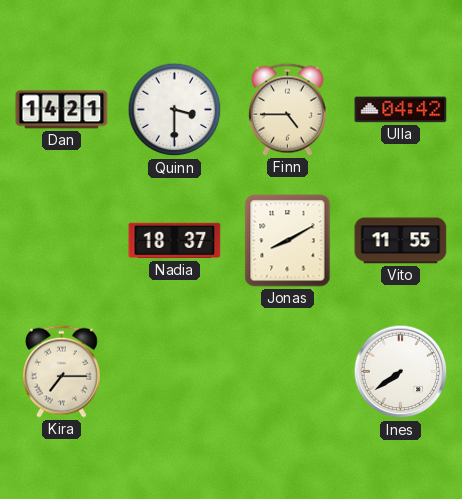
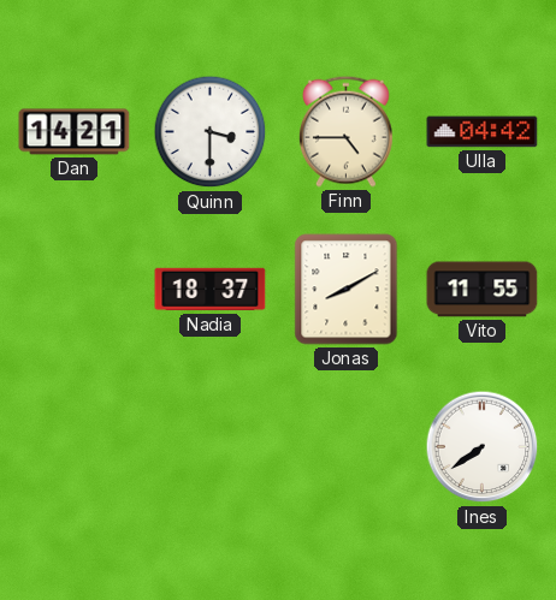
Kira: 7:15 -> none
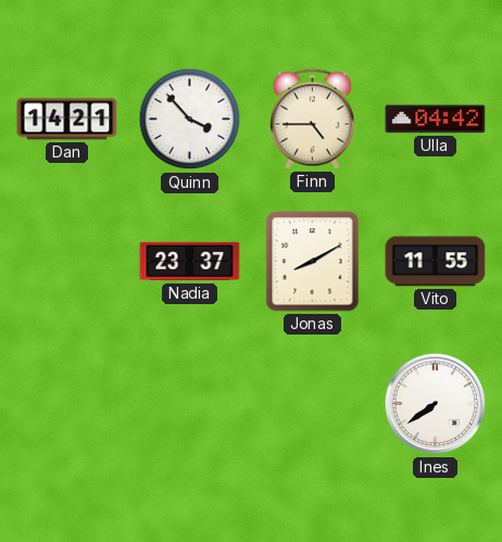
Quinn: 3:30 -> 3:53
Nadia: 18:37 -> 23:37
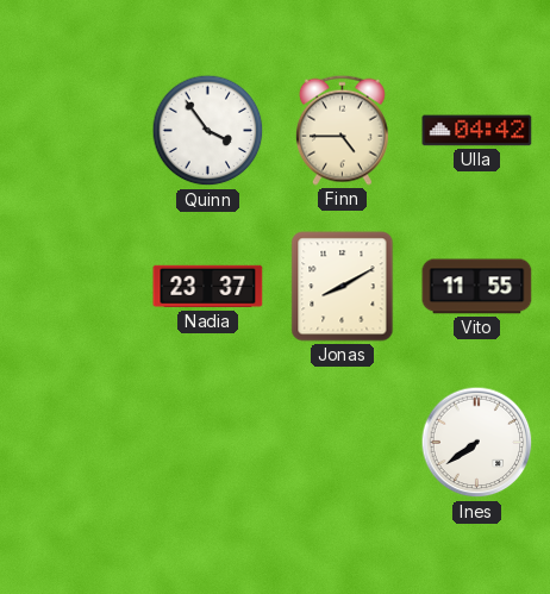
Dan: 14:21 -> none
Quinn: 3:53 -> 3:54
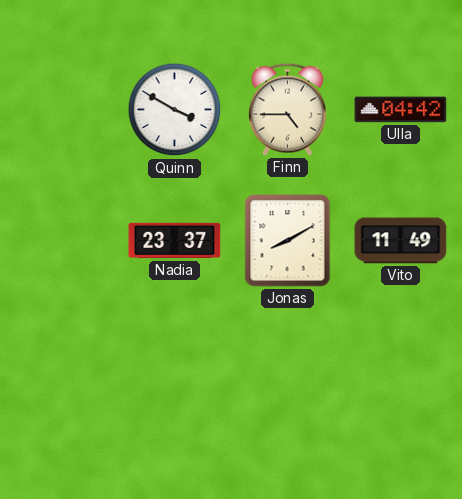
Quinn: 3:54 -> 3:50
Vito: 11:55 -> 11:49
Ines: 7:39 -> none
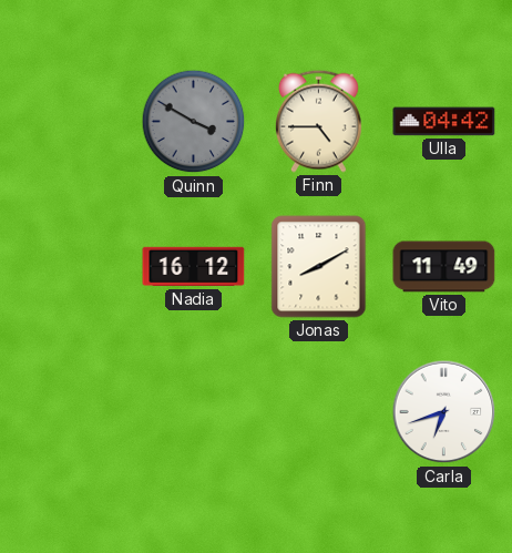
Quinn dial: white -> grey
Nadia: 23:37 -> 16:12
Carla: none -> 6:42
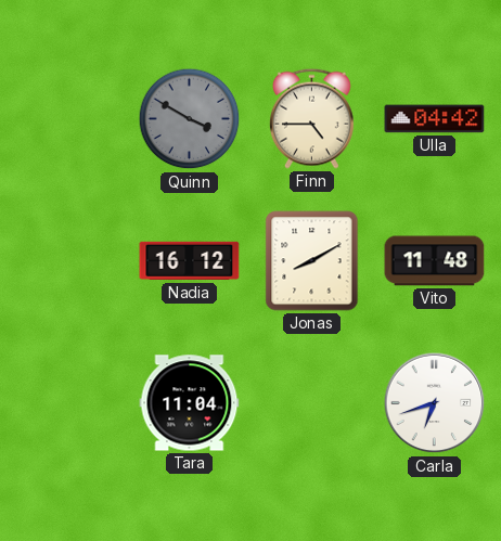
Vito: 11:49 -> 11:48
Tara: none -> 11:04
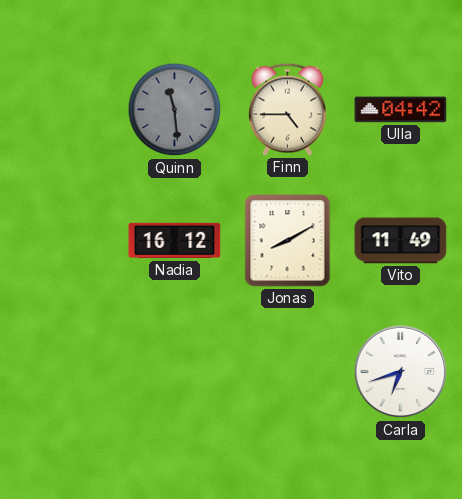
Quinn: 3:50 -> 11:29
Vito: 11:48 -> 11:49
Tara: 11:04 -> none
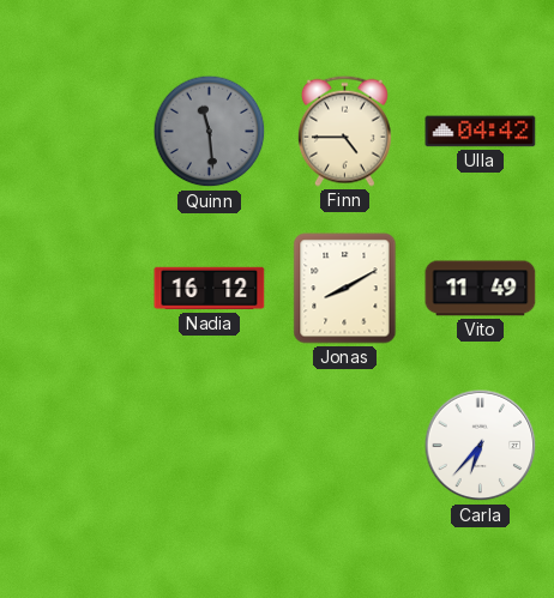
Carla: 6:42 -> 6:37
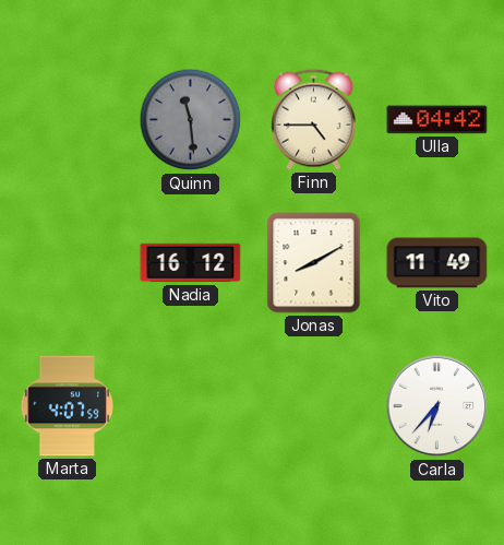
Marta: none -> 4:07
